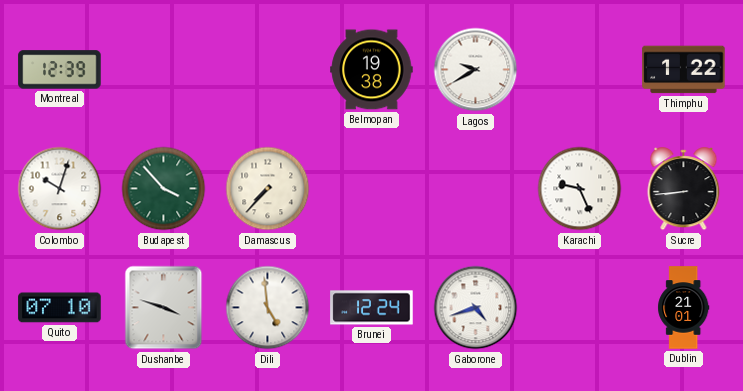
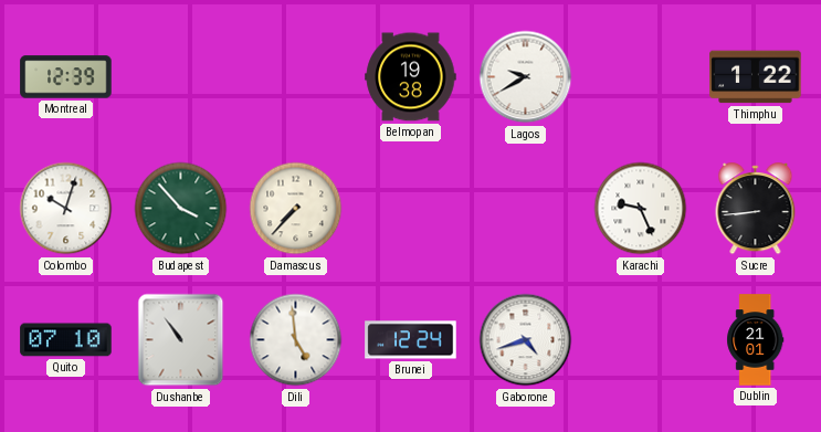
Dushanbe: 3:48 -> 10:54
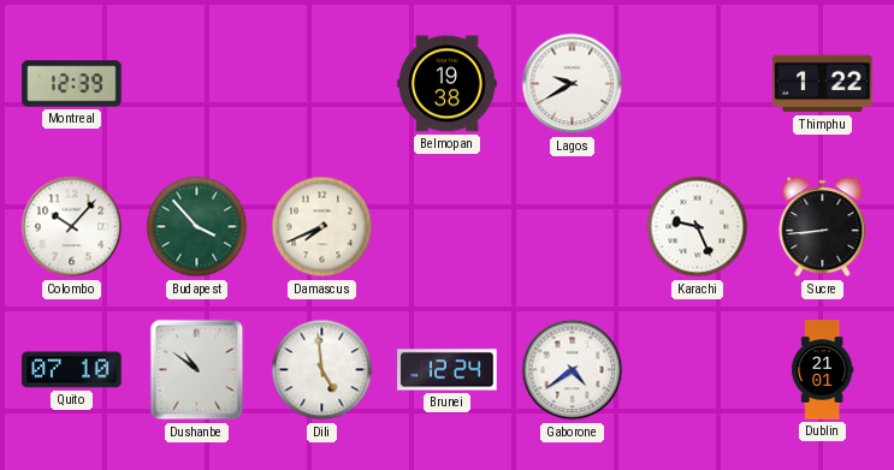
Colombo: 10:03 -> 10:07
Damascus: 7:37 -> 7:41
Dushanbe: 10:54 -> 10:51
Gaborone: 4:42 -> 4:39
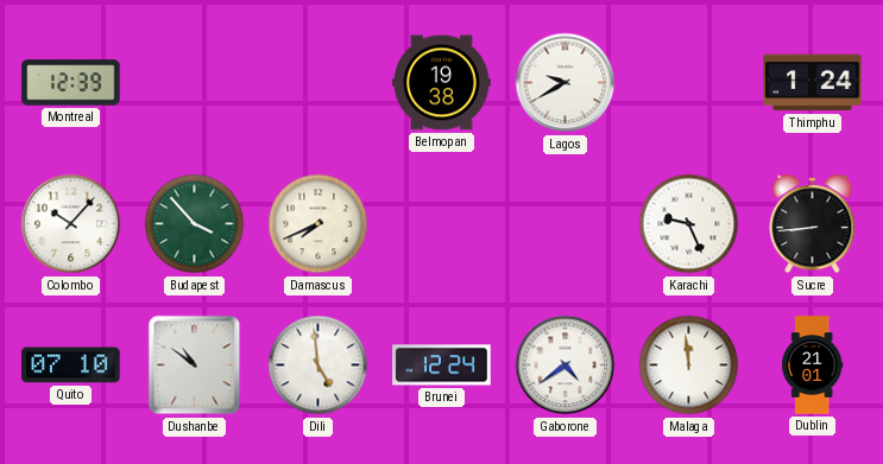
Thimphu: 1:22 -> 1:24
Malaga: none -> 11:59
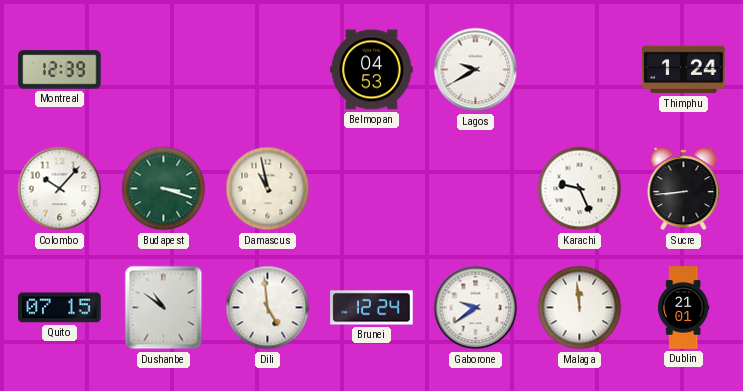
Belmopan: 19:38 -> 04:53
Budapest: 3:53 -> 3:18
Damascus: 7:41 -> 10:58
Quito: 07:10 -> 07:15
Gaborone: 4:39 -> 9:39
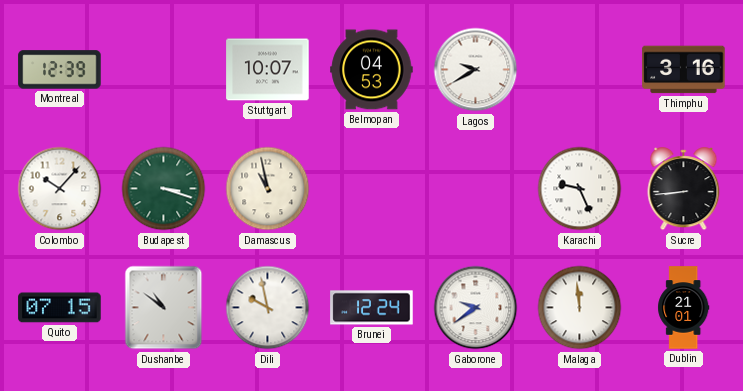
Stuttgart: none -> 10:07
Thimphu: 1:24 -> 3:16
Dili: 4:59 -> 9:58
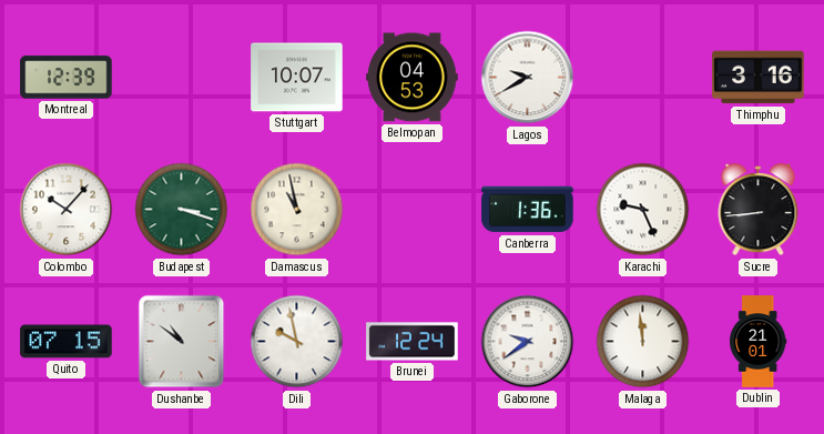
Canberra: none -> 1:36
